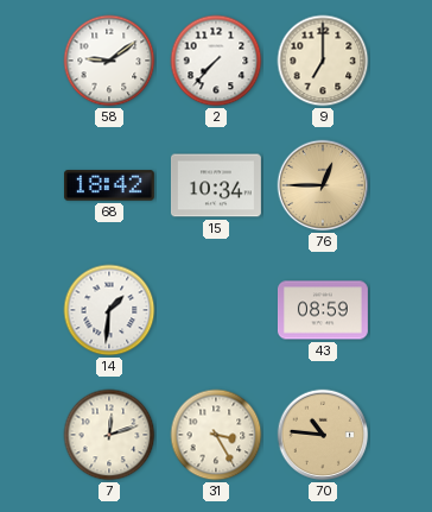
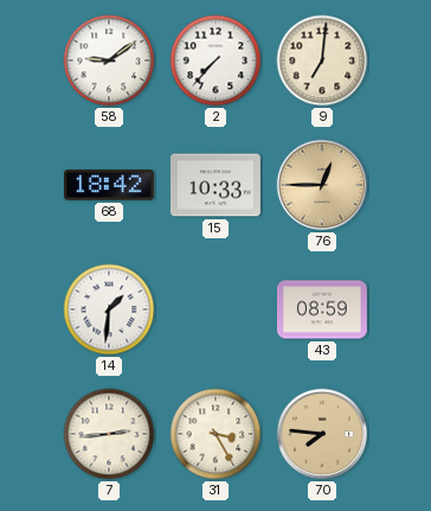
9: 7:00 -> 7:01
15: 10:34 -> 10:33
7: 12:12 -> 2:44
70: 10:46 -> 7:46
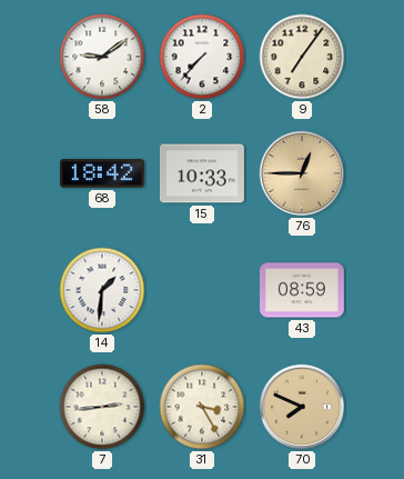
9: 7:01 -> 7:06
70: 7:46 -> 7:49
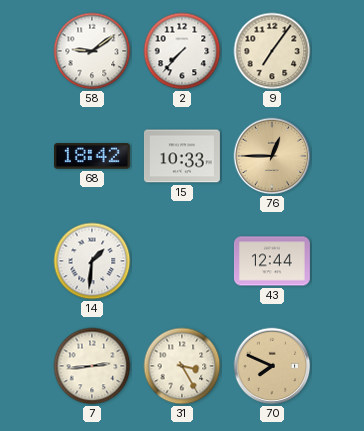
43: 08:59 -> 12:44
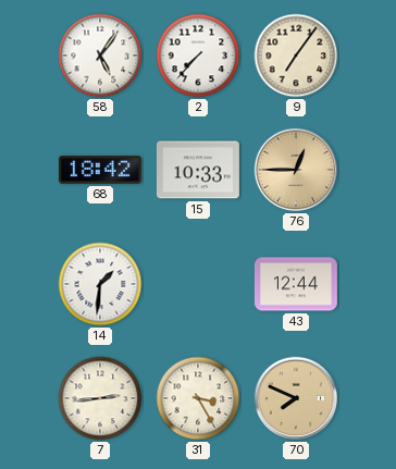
58: 9:09 -> 5:06
